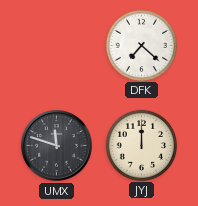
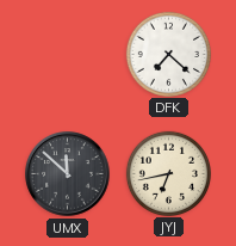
UMX: 11:48 -> 11:52
JYJ: 12:00 -> 6:43
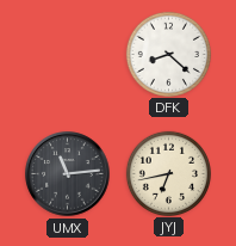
DFK: 7:22 -> 8:22
UMX: 11:52 -> 11:14
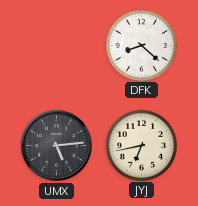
UMX: 11:14 -> 5:14
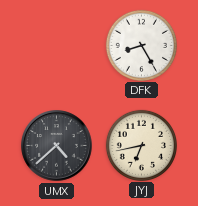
DFK: 8:22 -> 8:25
UMX: 5:14 -> 4:38
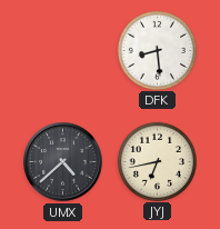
DFK: 8:25 -> 8:29
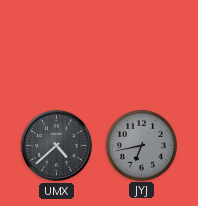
DFK: 8:29 -> none
JYJ dial: cream -> grey
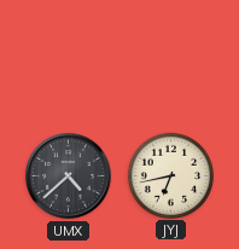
JYJ dial: grey -> cream
